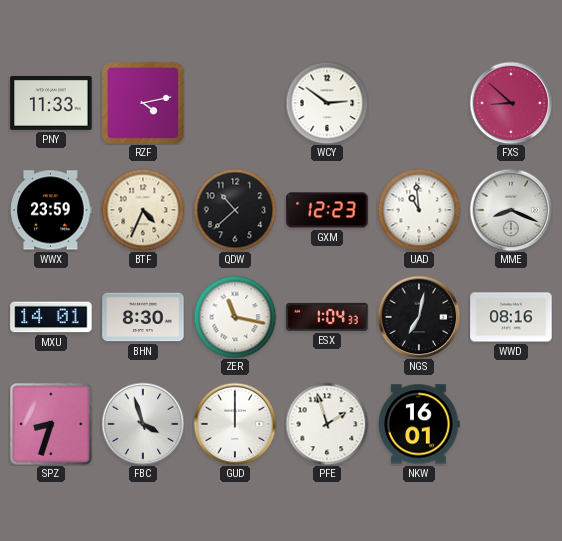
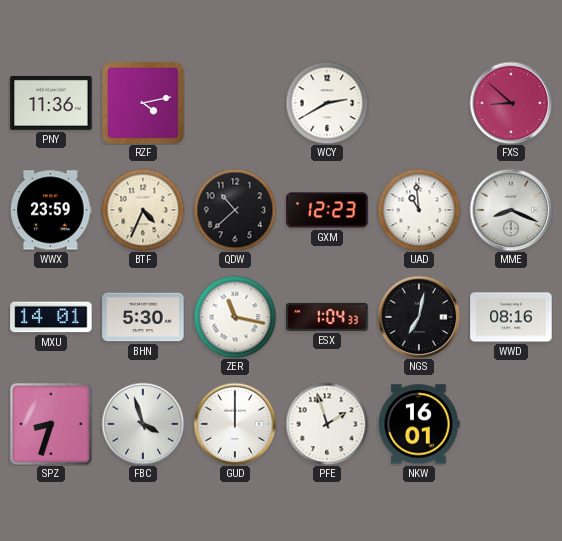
PNY: 11:33 -> 11:36
WCY: 2:51 -> 2:40
BHN: 8:30 -> 5:30
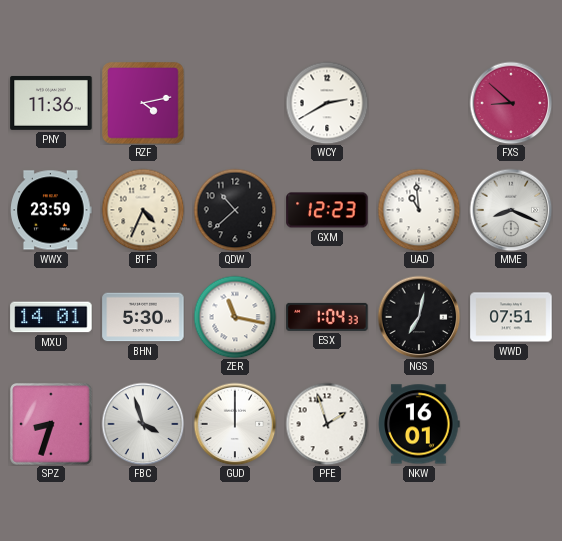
WWD: 08:16 -> 07:51
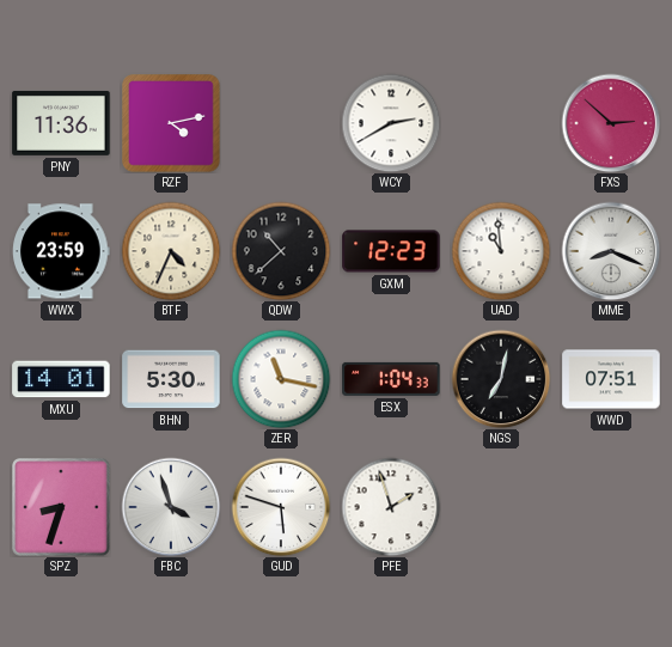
FXS: 8:52 -> 2:52
GUD: 12:00 -> 5:48
NKW: 16:01 -> none
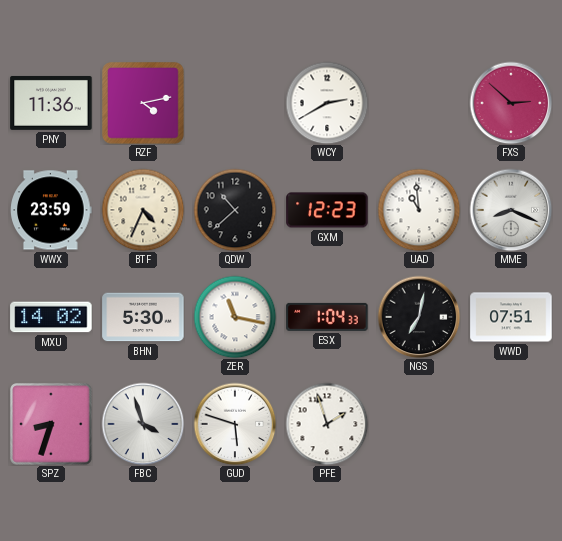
MXU: 14:01 -> 14:02
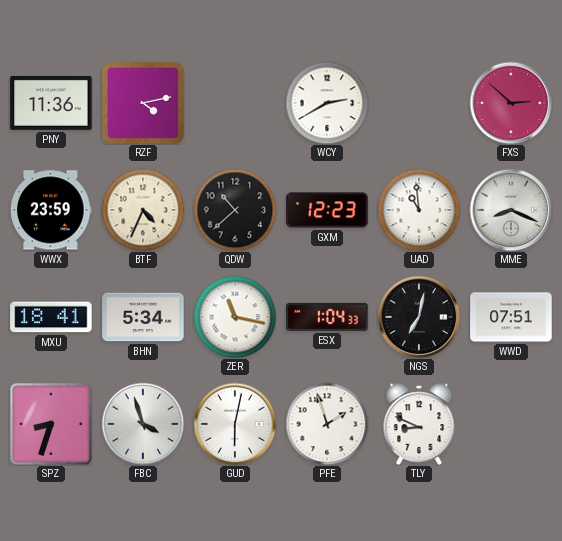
MXU: 14:02 -> 18:41
BHN: 5:30 -> 5:34
GUD: 5:48 -> 6:02
TLY: none -> 8:49
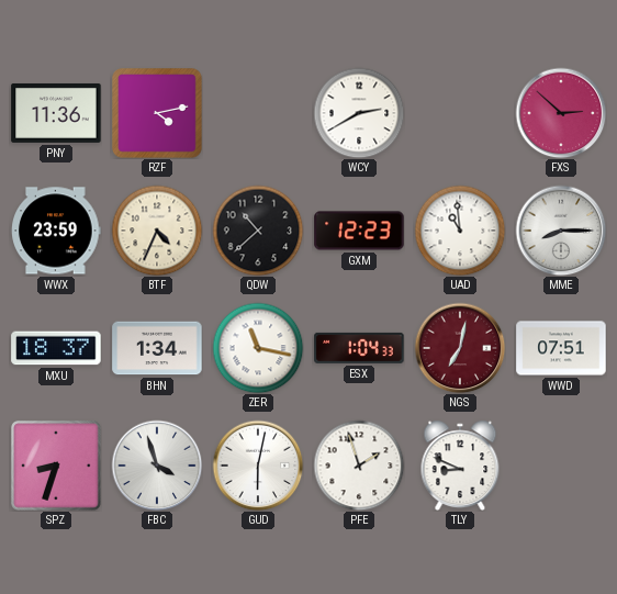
MME: 8:19 -> 8:15
MXU: 18:41 -> 18:37
BHN: 5:34 -> 1:34
NGS dial: black -> burgundy
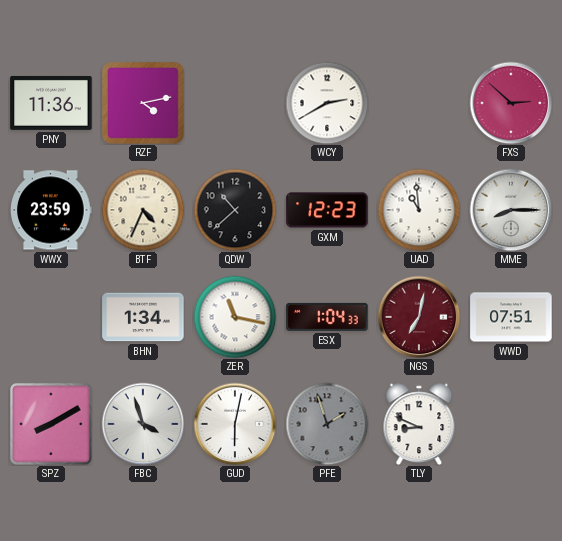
MXU: 18:37 -> none
SPZ: 8:33 -> 8:10
PFE dial: white -> grey
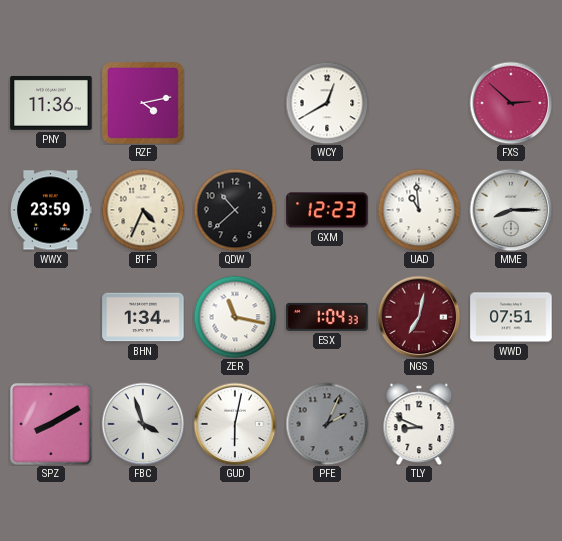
WCY: 2:40 -> 12:40
PFE: 1:57 -> 2:04
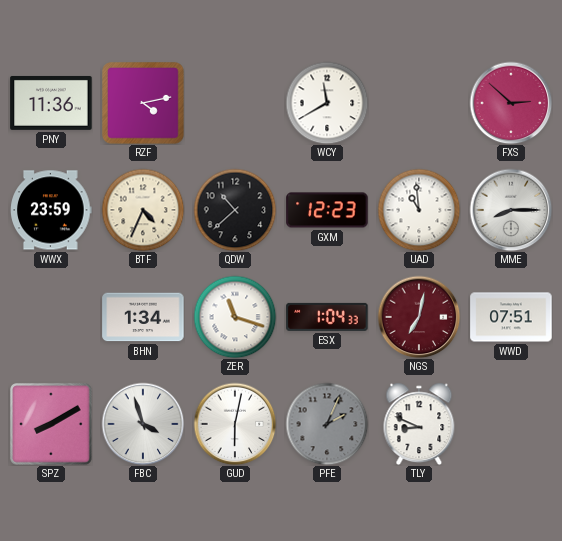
WCY: 12:40 -> 11:40
ZER: 11:17 -> 11:18
